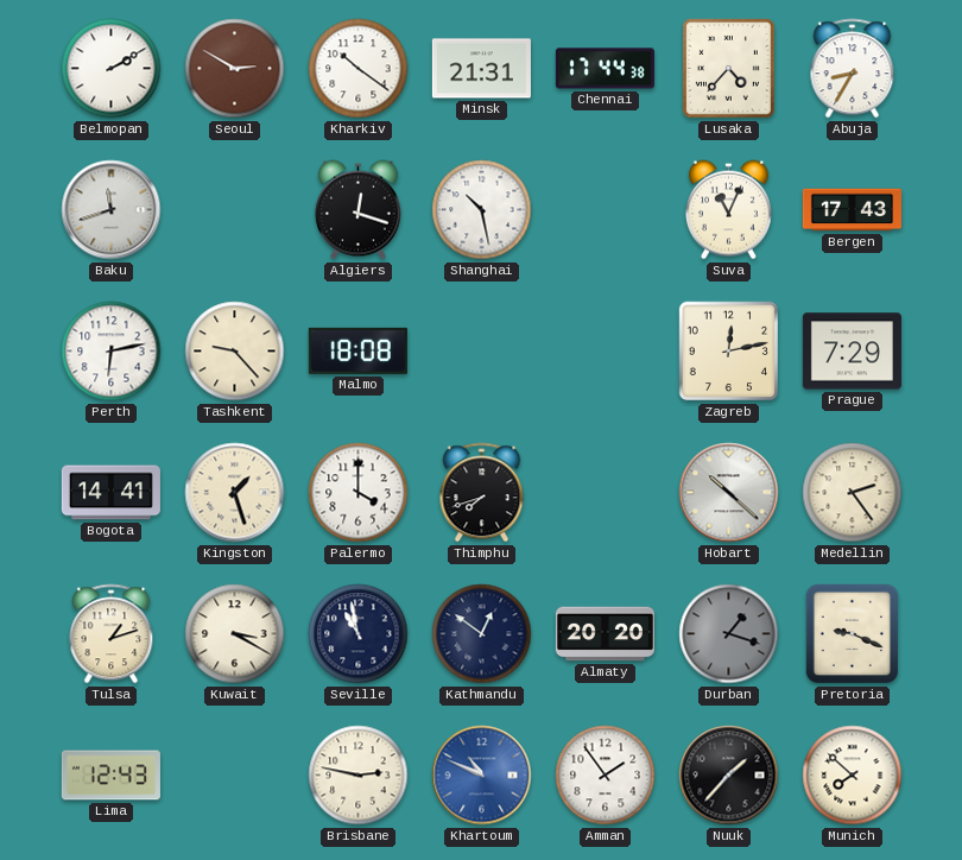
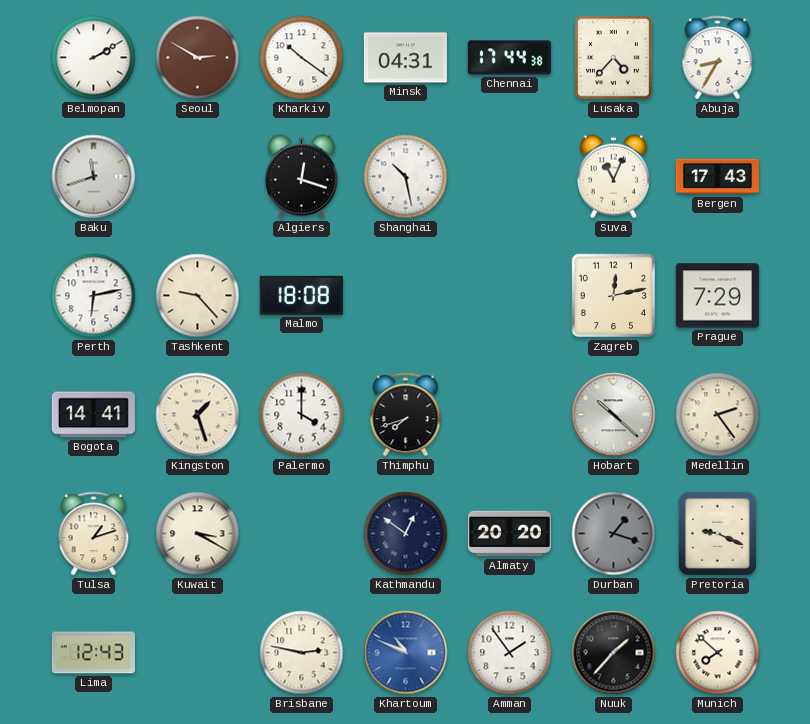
Minsk: 21:31 -> 04:31
Seville: 10:58 -> none
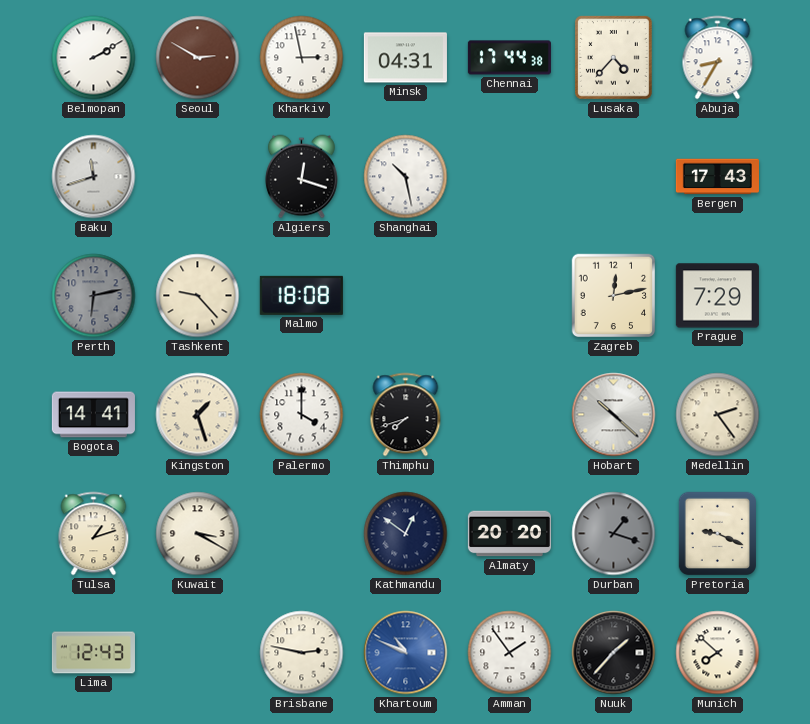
Kharkiv: 10:21 -> 2:58
Suva: 11:04 -> none
Perth dial: white -> grey
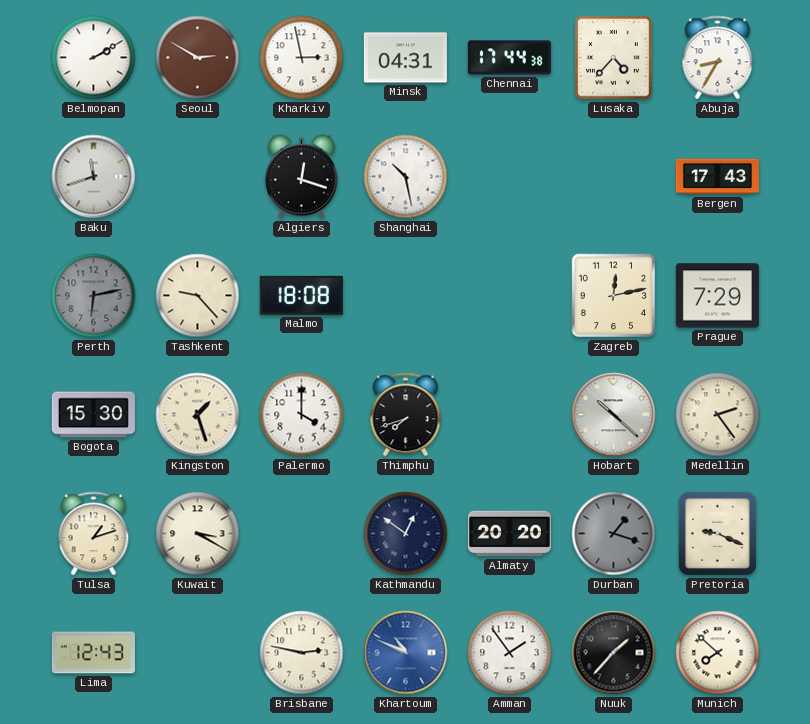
Bogota: 14:41 -> 15:30
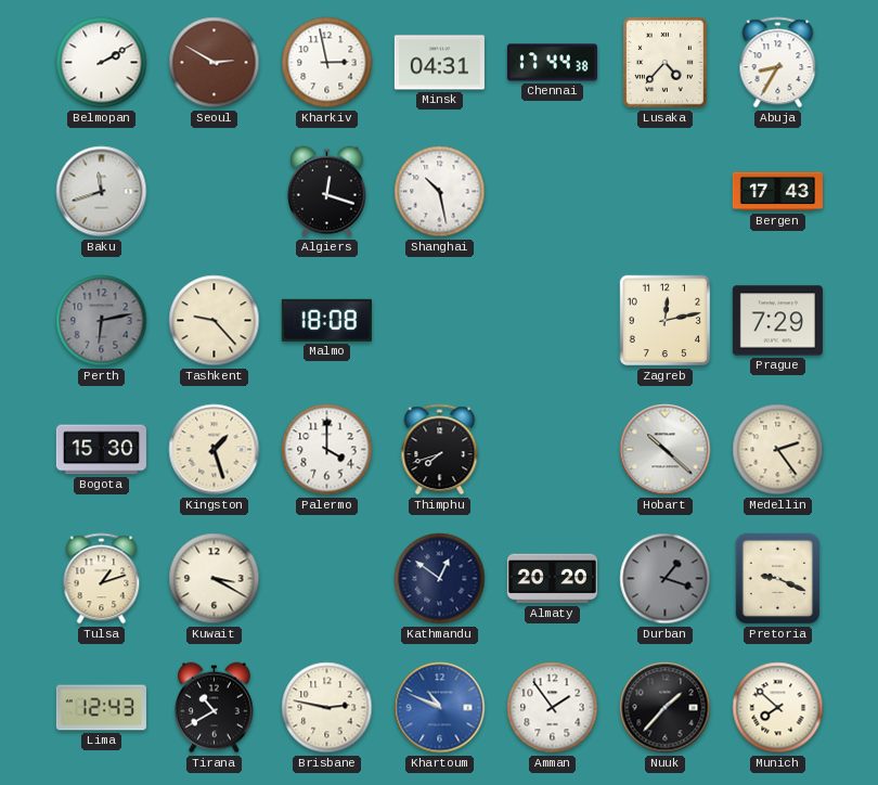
Tirana: none -> 10:40
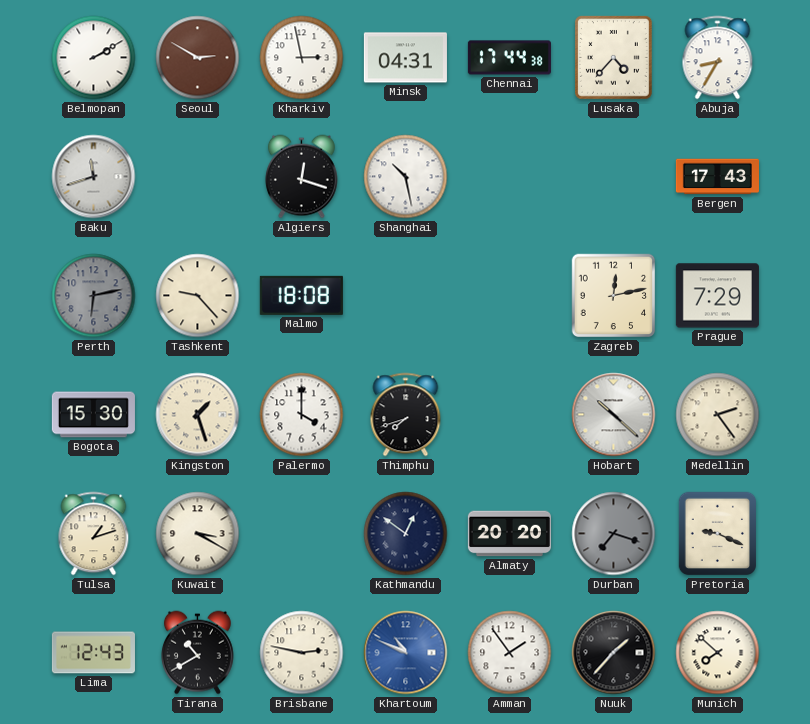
Durban: 1:18 -> 7:18
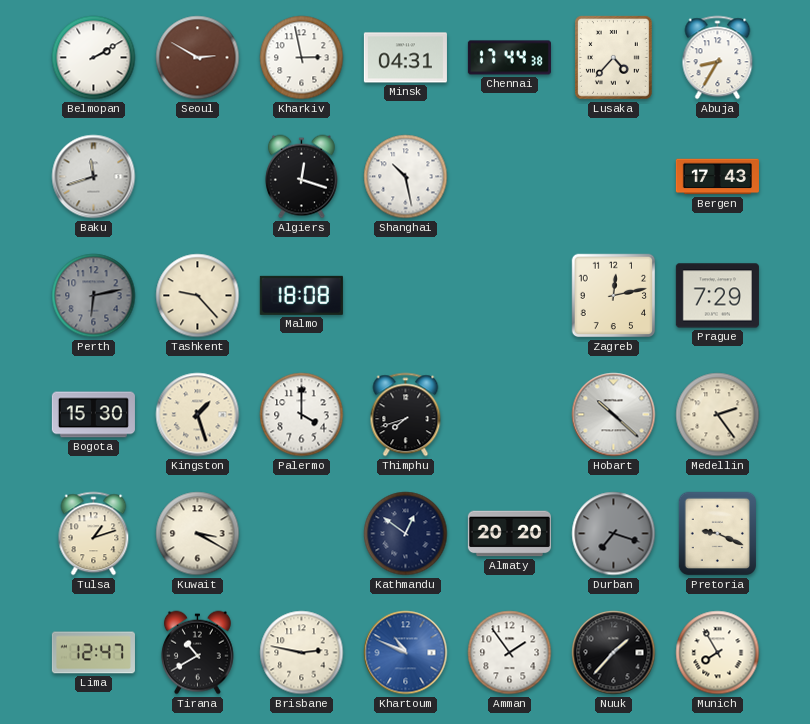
Lima: 12:43 -> 12:47
Munich: 7:52 -> 7:55
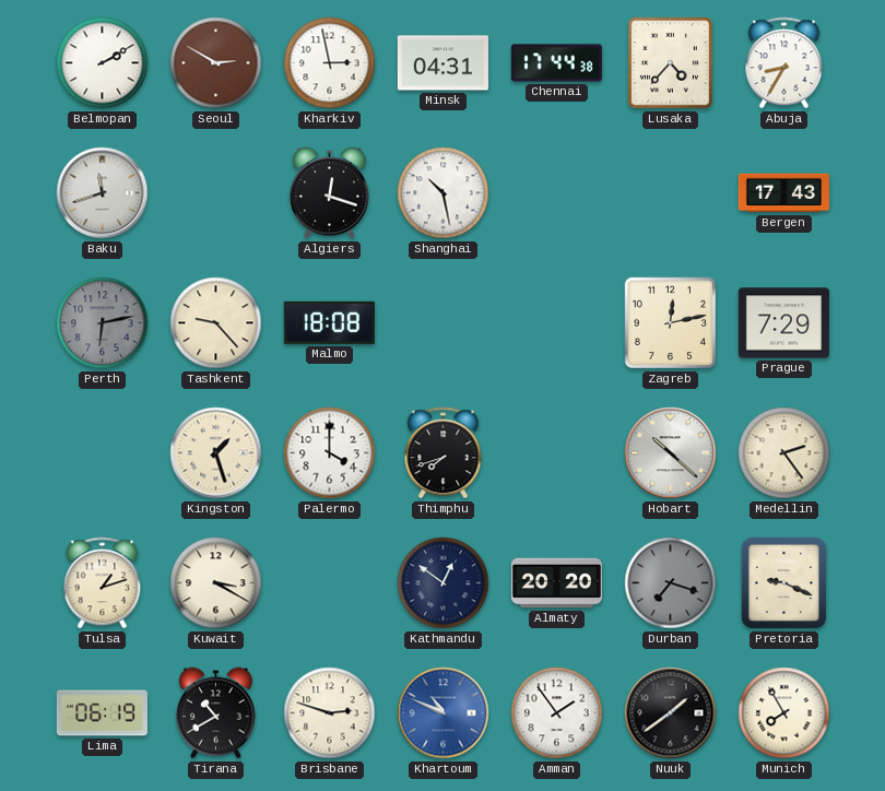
Bogota: 15:30 -> none
Lima: 12:47 -> 06:19
Brisbane: 2:47 -> 2:48
Nuuk: 1:37 -> 1:39
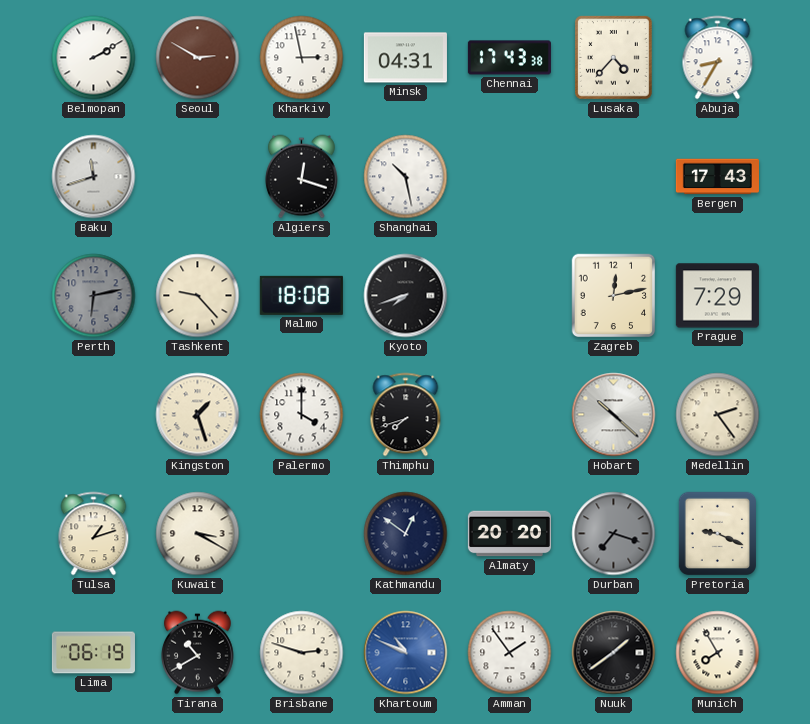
Chennai: 17:44 -> 17:43
Kyoto: none -> 7:42
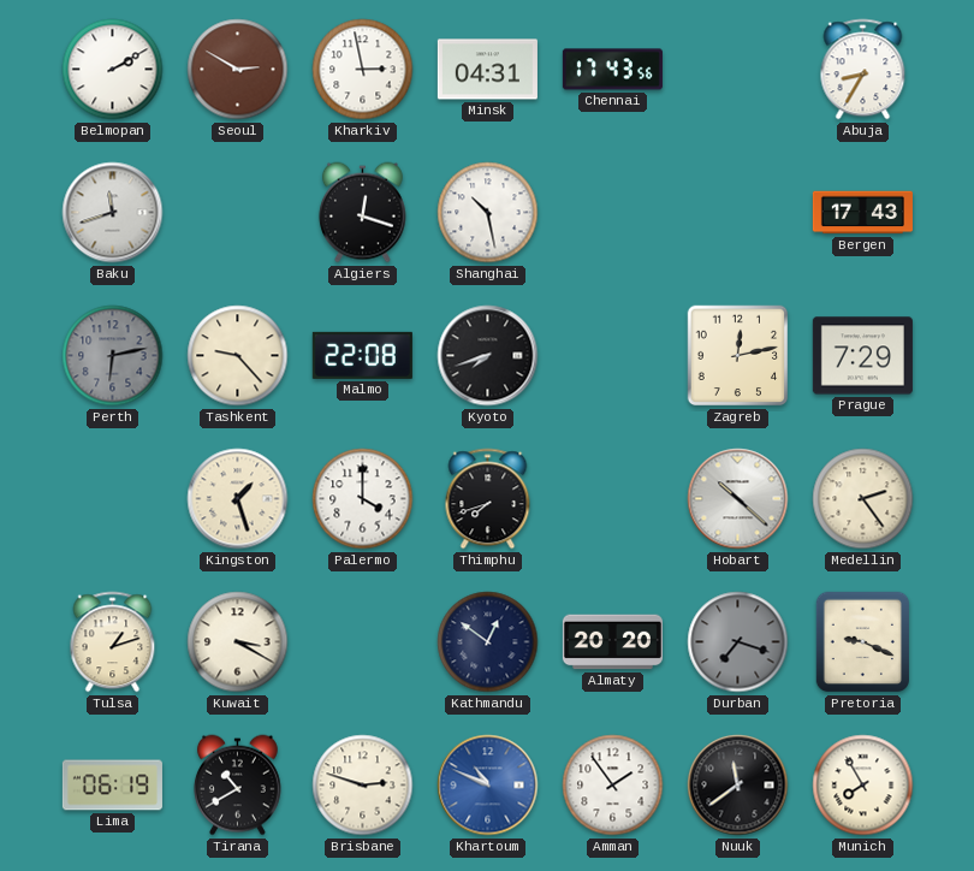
Chennai: 17:43:38 -> 17:43:56
Lusaka: 4:37 -> none
Malmo: 18:08 -> 22:08
Nuuk: 1:39 -> 11:39
